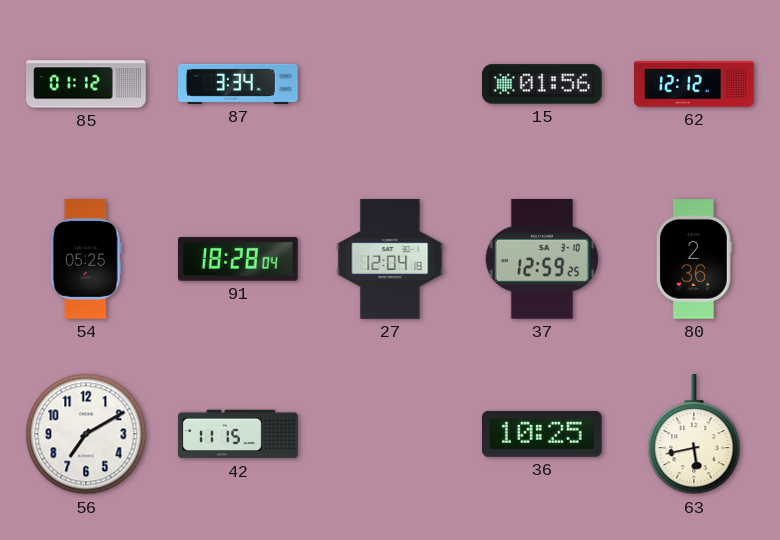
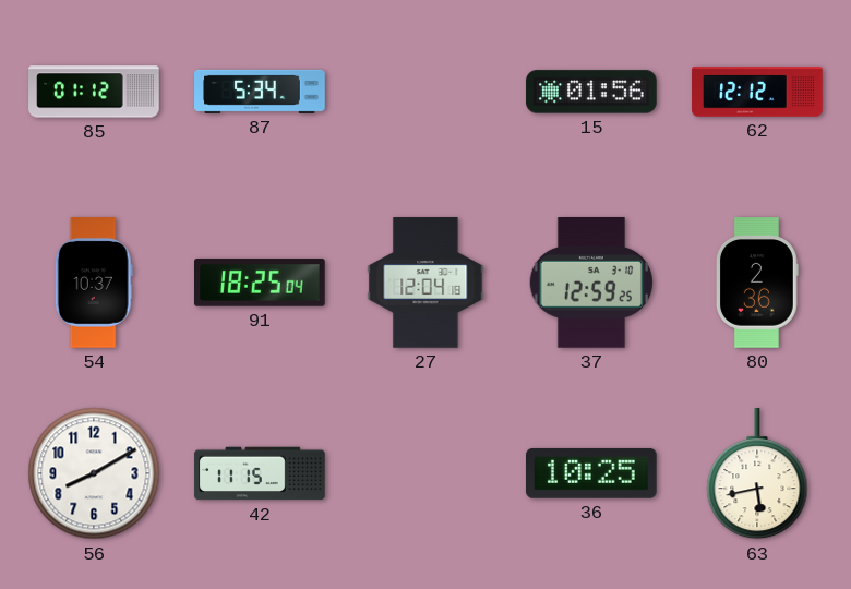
87: 3:34 -> 5:34
54: 05:25 -> 10:37
91: 18:28 -> 18:25
56: 7:10 -> 8:10
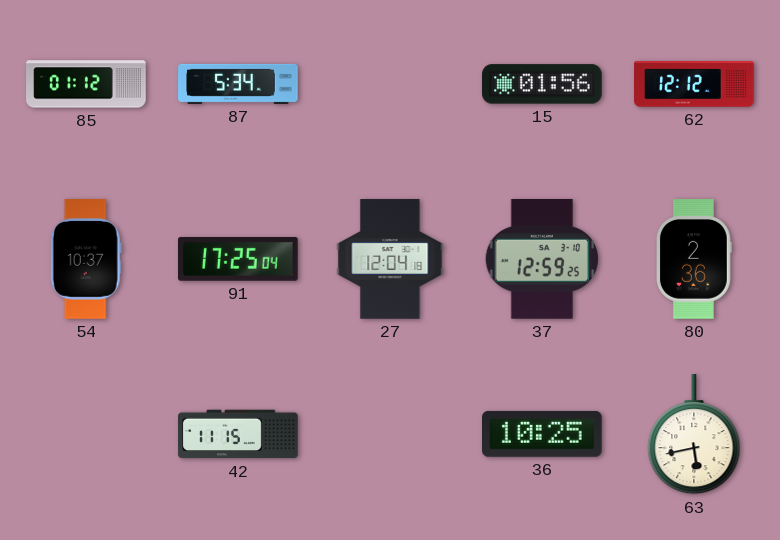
91: 18:25 -> 17:25
56: 8:10 -> none
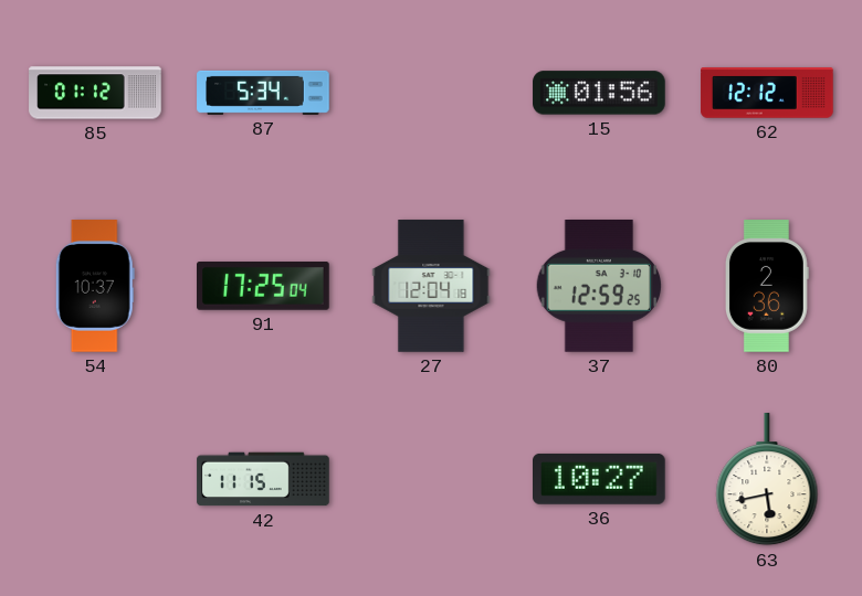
36: 10:25 -> 10:27
